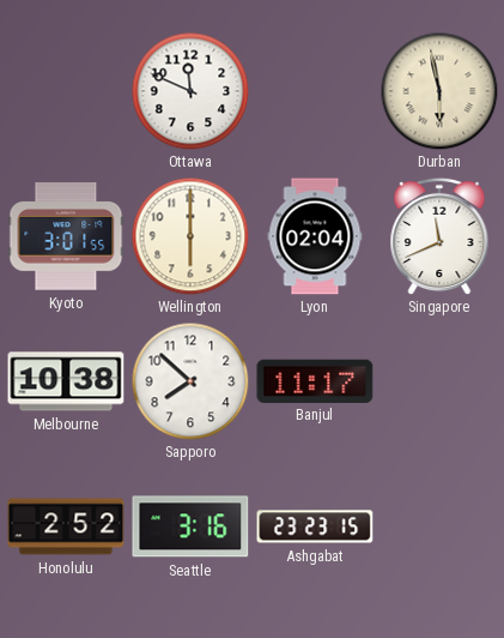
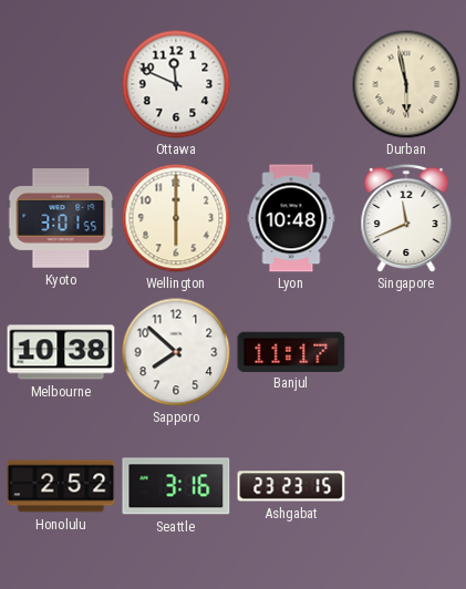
Lyon: 02:04 -> 10:48
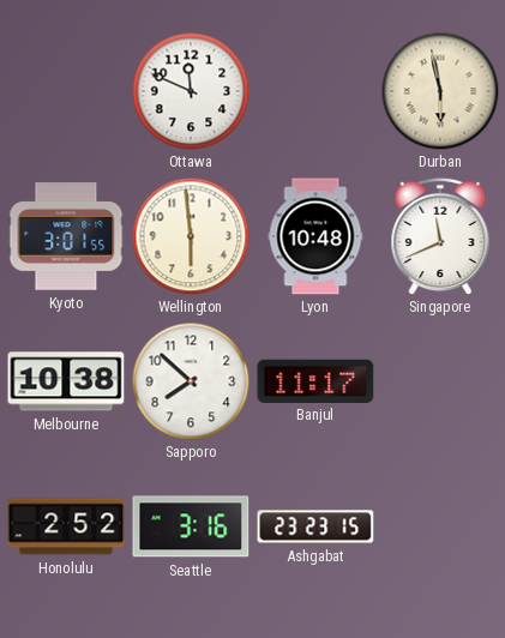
Wellington: 6:00 -> 5:59
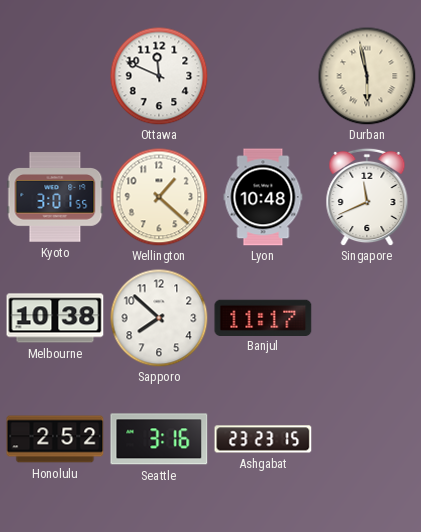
Wellington: 5:59 -> 1:22
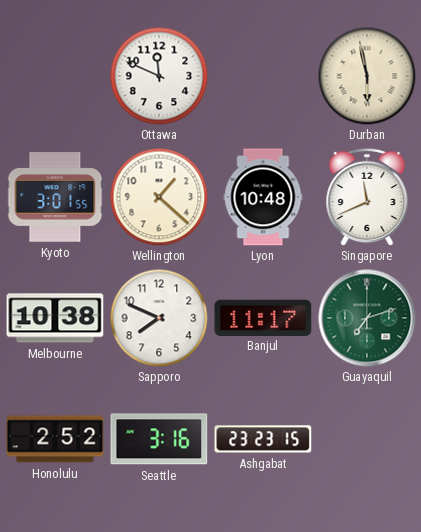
Sapporo: 7:52 -> 7:49
Guayaquil: none -> 7:12
